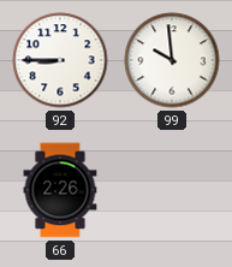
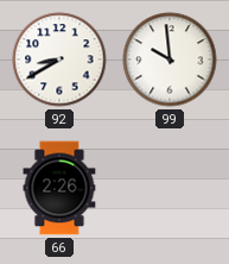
92: 8:45 -> 8:40
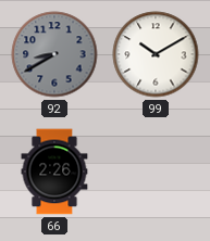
92 dial: white -> grey
99: 9:59 -> 10:10
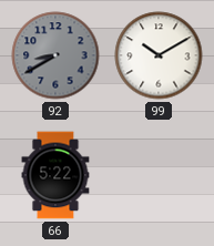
66: 2:26 -> 5:22
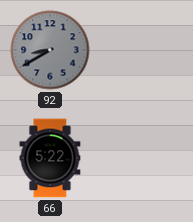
99: 10:10 -> none
